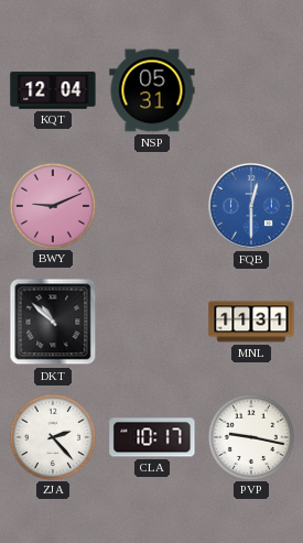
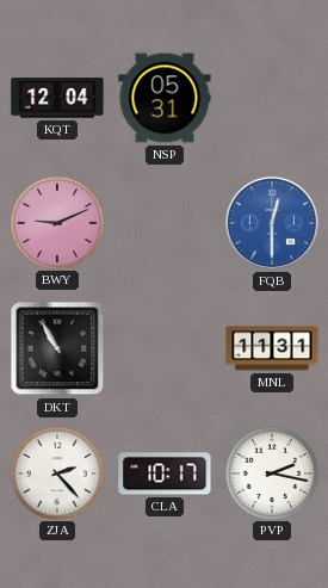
DKT: 10:52 -> 10:55
PVP: 9:17 -> 2:17
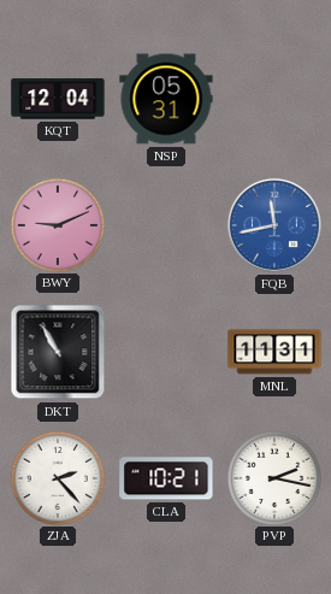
FQB: 12:30 -> 11:43
CLA: 10:17 -> 10:21
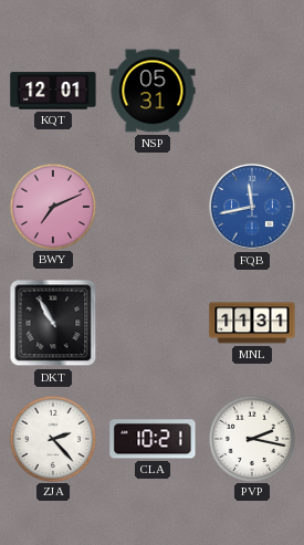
KQT: 12:04 -> 12:01
BWY: 9:11 -> 7:11
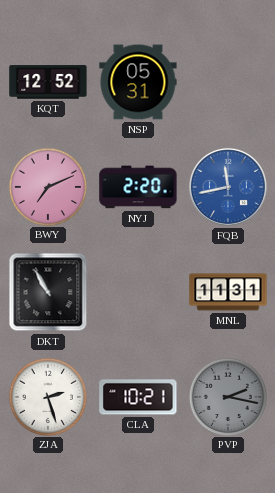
KQT: 12:01 -> 12:52
NYJ: none -> 2:20
ZJA: 2:23 -> 2:27
PVP dial: white -> grey
